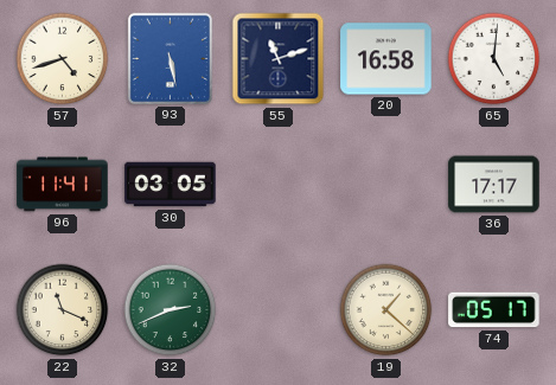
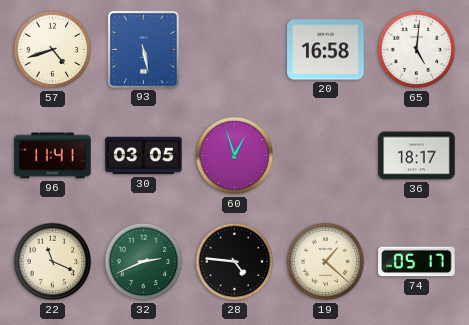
55: 11:12 -> none
60: none -> 12:57
36: 17:17 -> 18:17
28: none -> 4:46
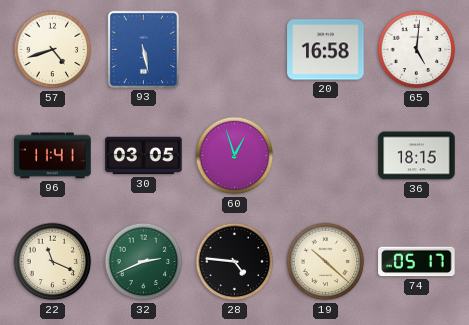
36: 18:17 -> 18:15
19: 1:22 -> 10:22
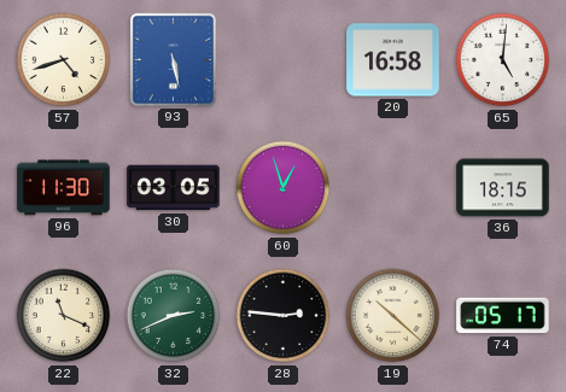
96: 11:41 -> 11:30
28: 4:46 -> 2:46
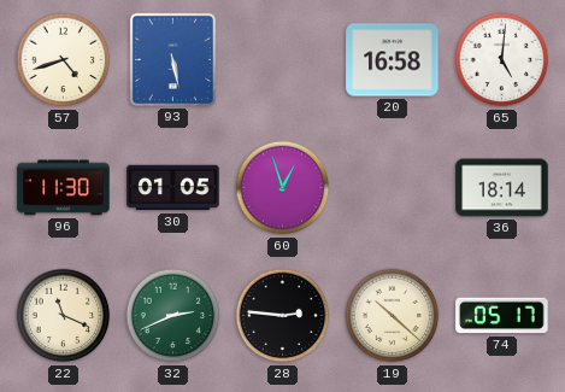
30: 03:05 -> 01:05
36: 18:15 -> 18:14
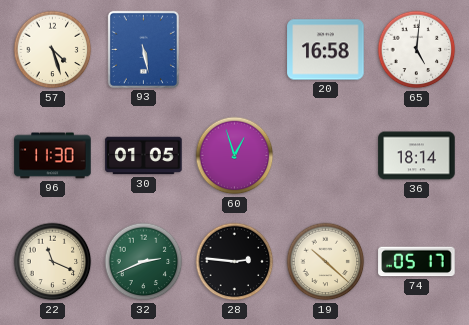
57: 4:42 -> 4:27
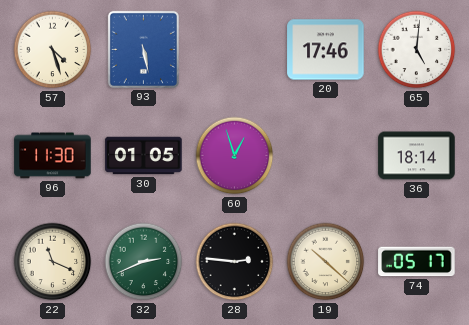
20: 16:58 -> 17:46
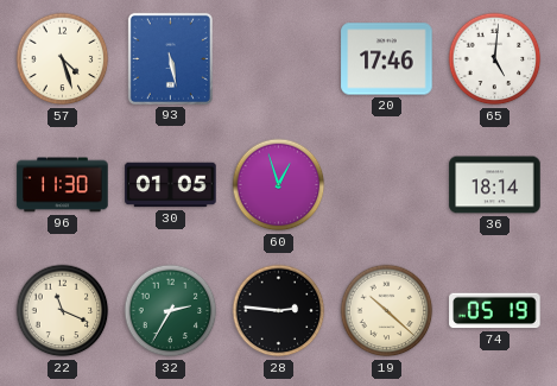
32: 2:41 -> 2:35
74: 05:17 -> 05:19
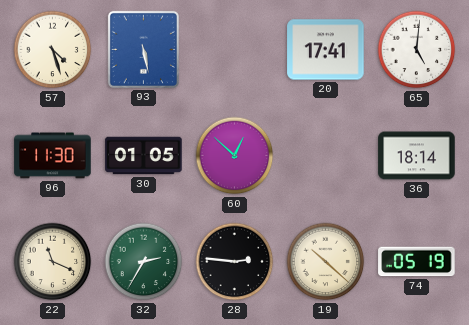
20: 17:46 -> 17:41
60: 12:57 -> 12:52
